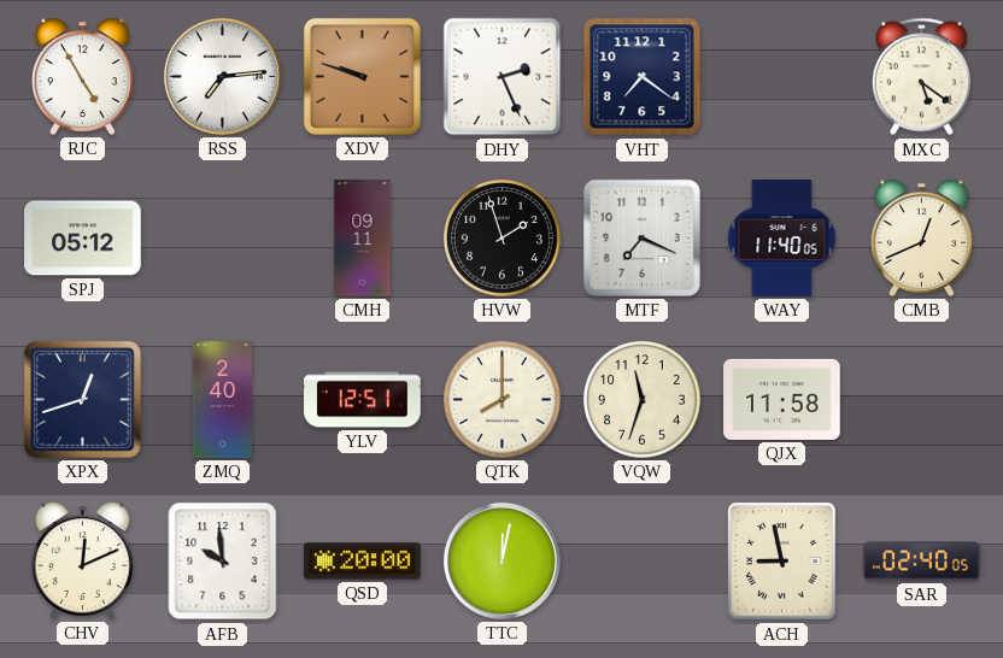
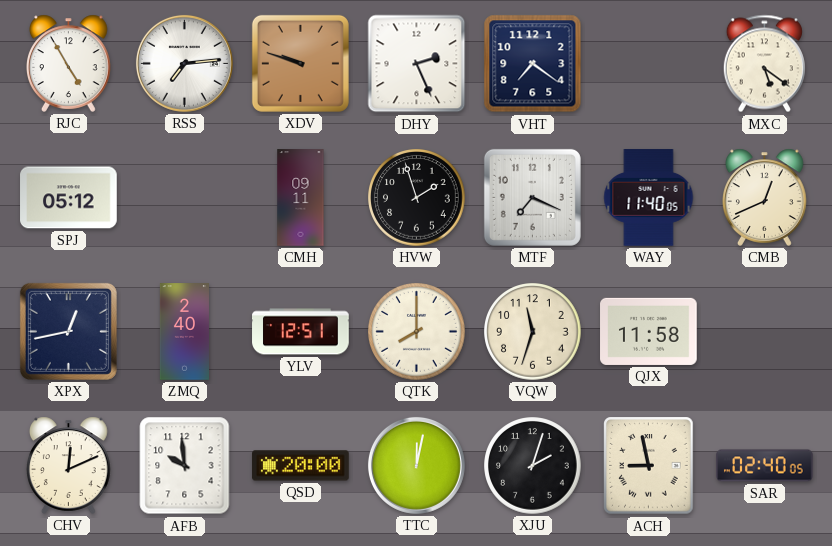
XPX: 12:42 -> 12:43
XJU: none -> 2:03
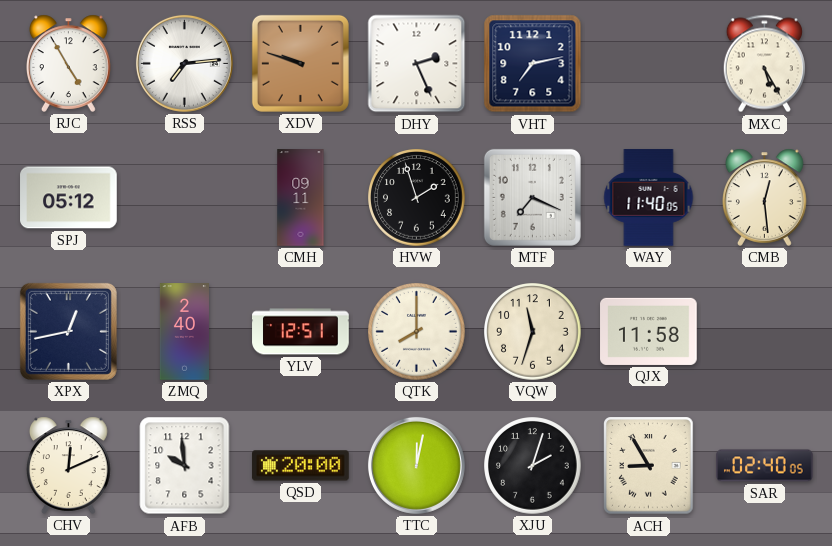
VHT: 7:21 -> 7:13
MXC: 5:21 -> 5:25
CMB: 12:41 -> 12:29
ACH: 8:58 -> 8:55
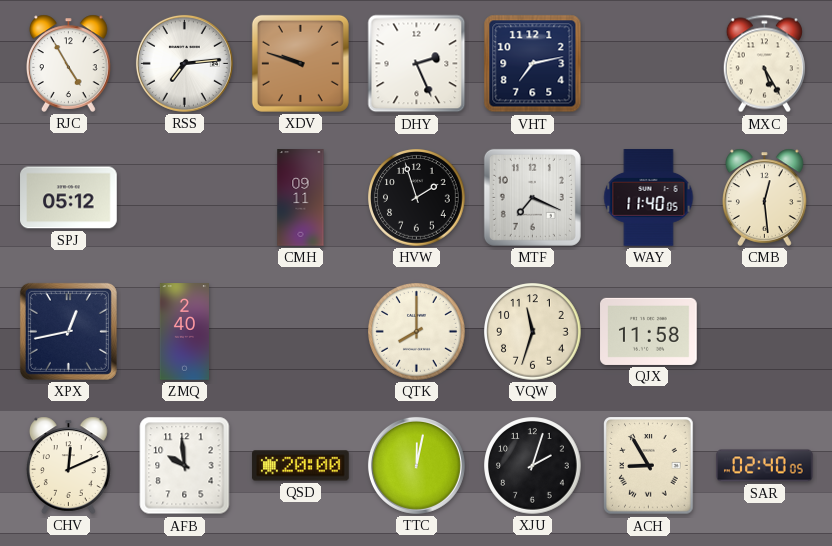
YLV: 12:51 -> none
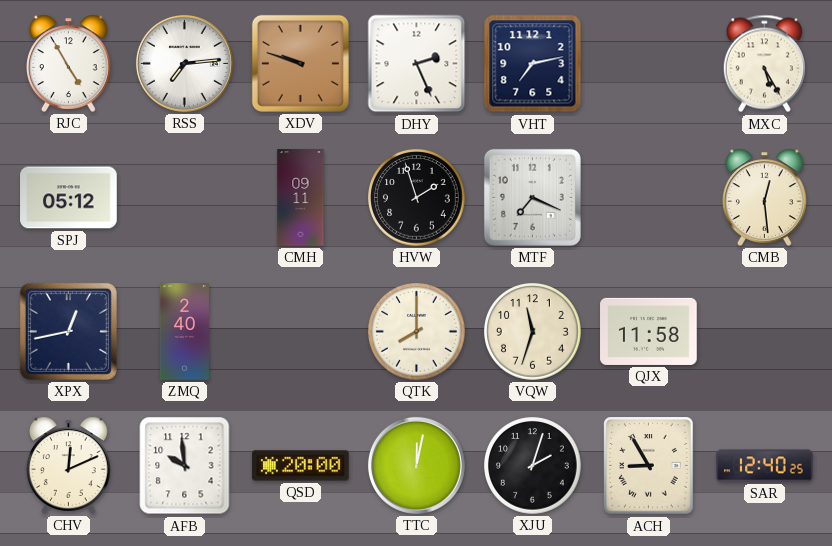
WAY: 11:40 -> none
SAR: 02:40 -> 12:40
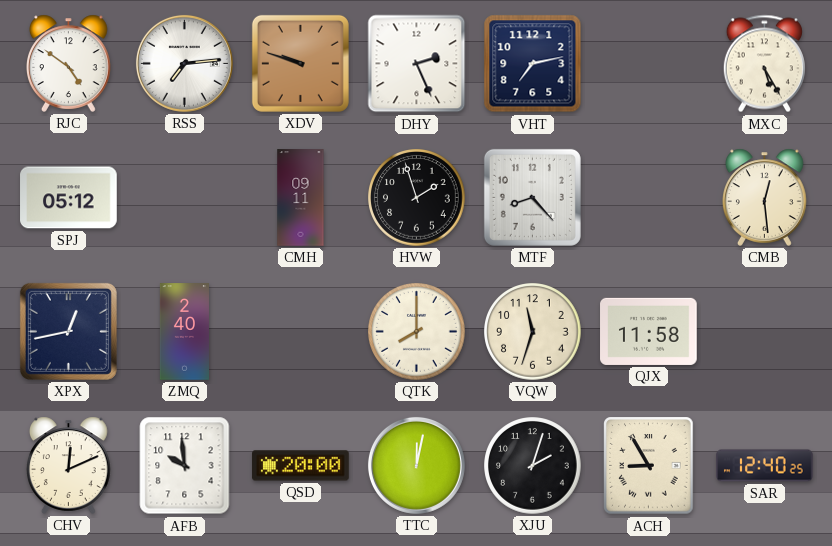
RJC: 4:55 -> 4:51
MTF: 7:19 -> 8:23
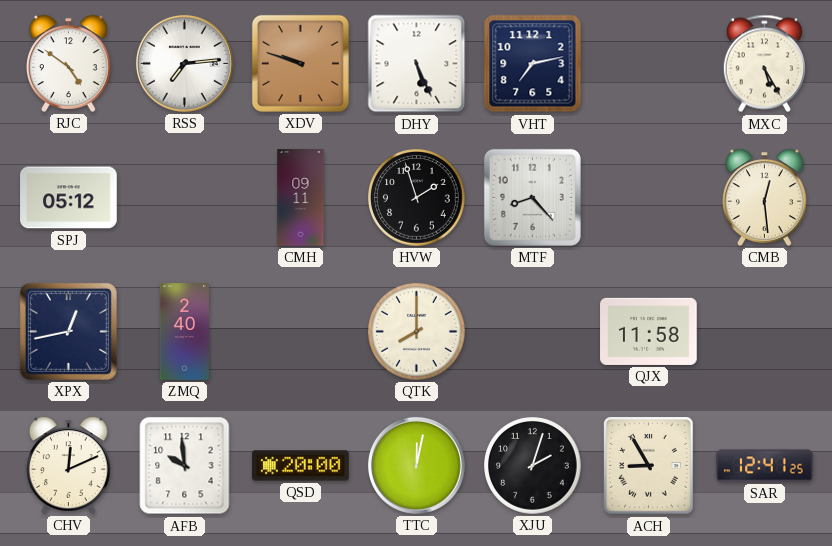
DHY: 2:26 -> 5:26
VQW: 11:33 -> none
SAR: 12:40 -> 12:41
